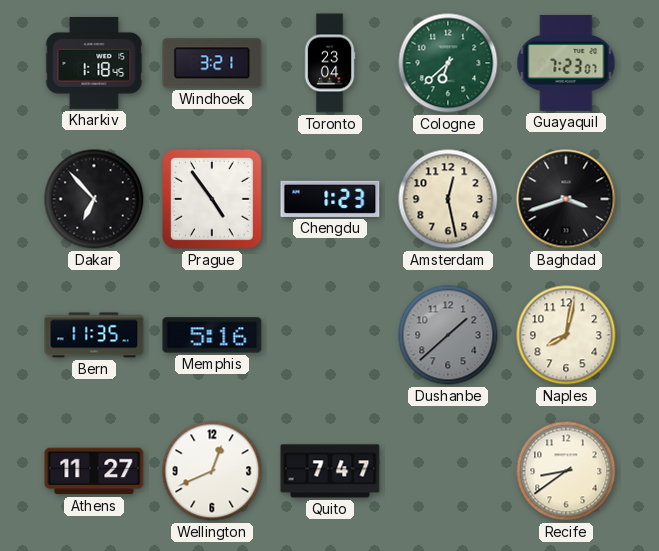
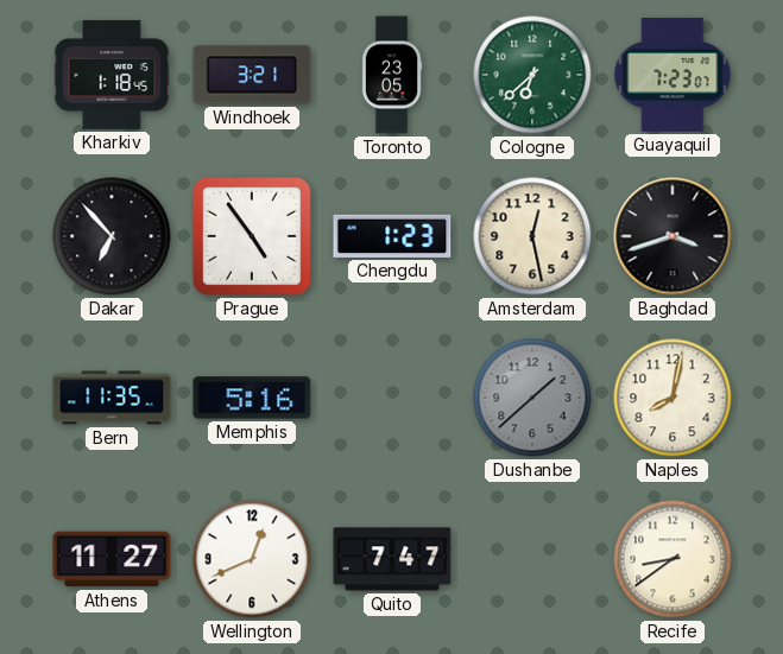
Toronto: 23:04 -> 23:05
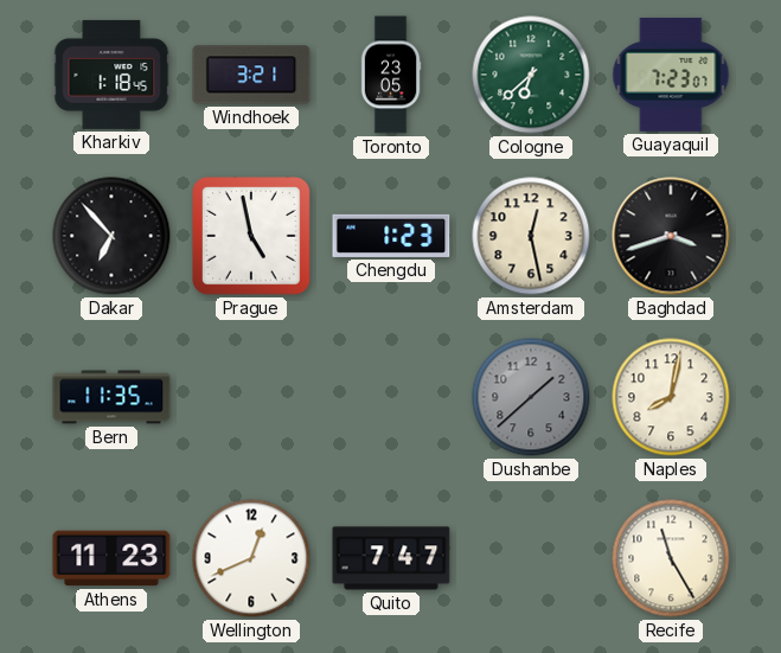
Prague: 4:54 -> 4:58
Memphis: 5:16 -> none
Athens: 11:27 -> 11:23
Recife: 8:39 -> 11:25
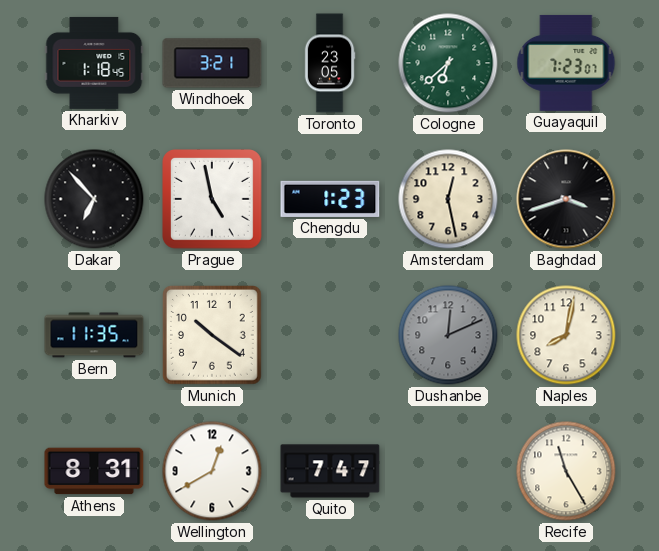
Munich: none -> 10:21
Dushanbe: 1:38 -> 12:11
Athens: 11:23 -> 8:31
Wellington: 12:41 -> 12:40
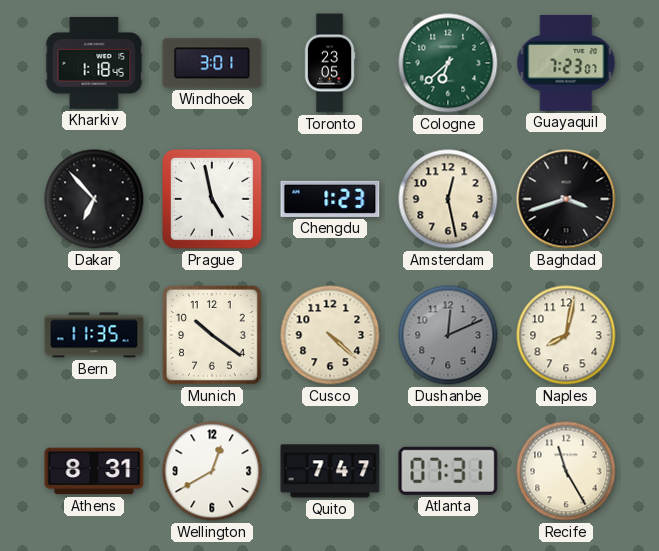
Windhoek: 3:21 -> 3:01
Cusco: none -> 4:22
Atlanta: none -> 07:31
